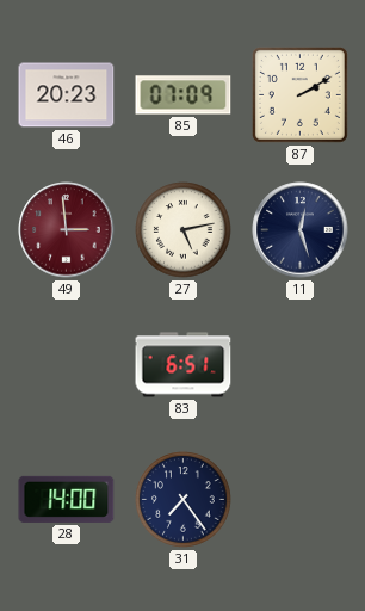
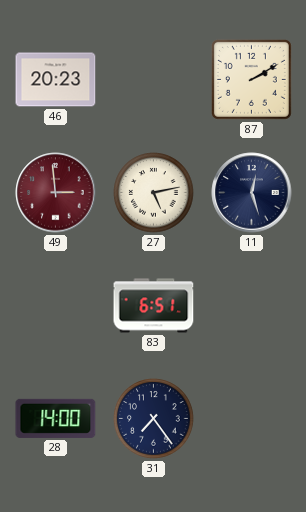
85: 07:09 -> none
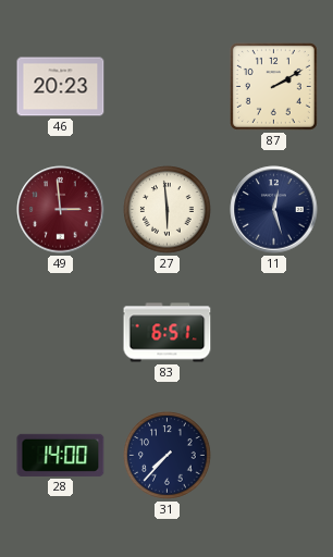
27: 5:13 -> 5:59
31: 7:24 -> 7:37
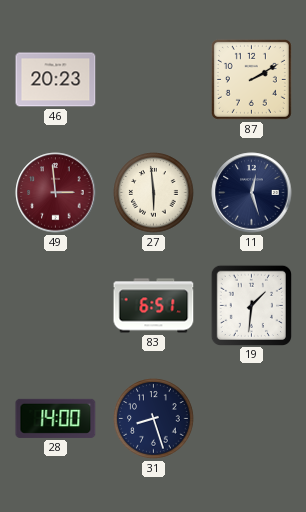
19: none -> 1:31
31: 7:37 -> 8:27
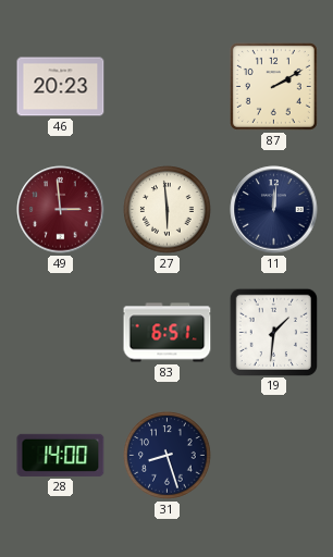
11: 12:27 -> 12:01
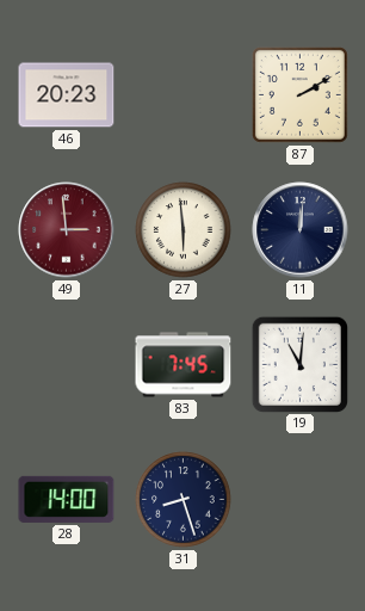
83: 6:51 -> 7:45
19: 1:31 -> 11:01
